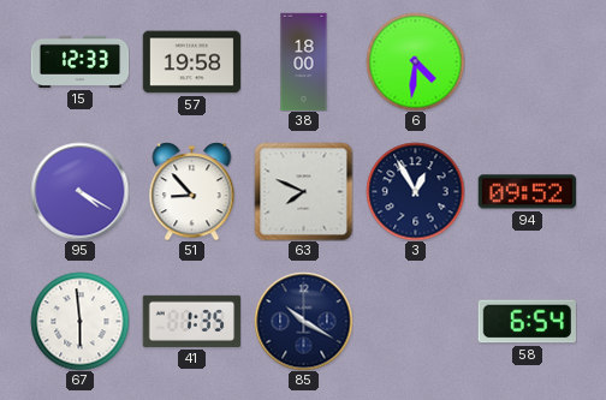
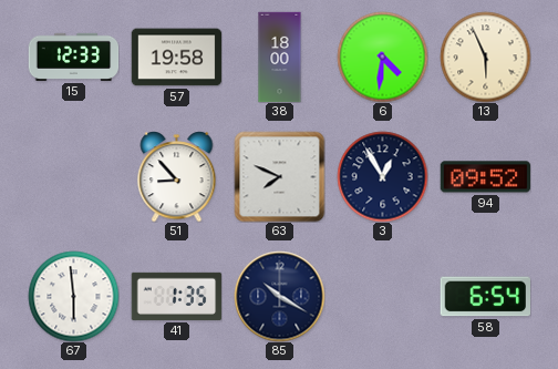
13: none -> 5:56
95: 4:20 -> none
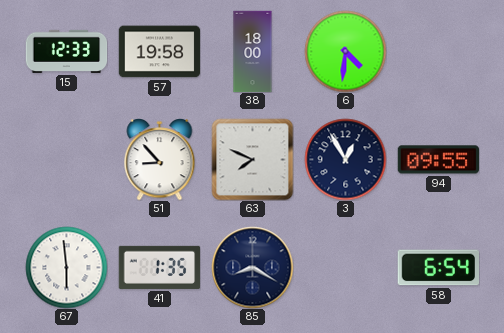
13: 5:56 -> none
94: 09:52 -> 09:55
85: 10:20 -> 8:20
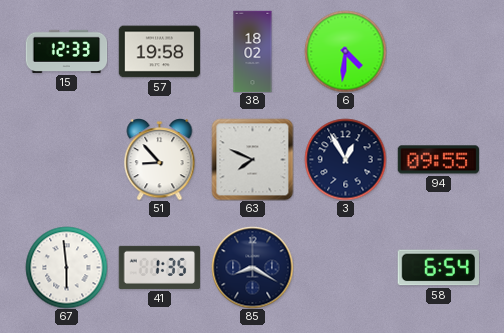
38: 18:00 -> 18:02
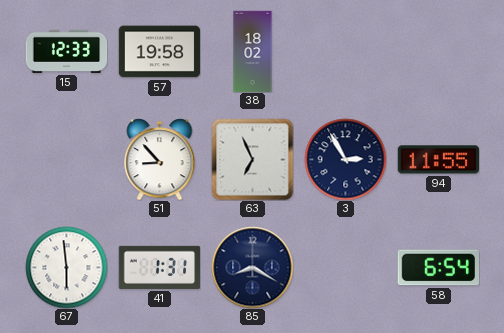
6: 4:31 -> none
63: 7:49 -> 6:56
3: 12:55 -> 2:55
94: 09:55 -> 11:55
41: 1:35 -> 1:31
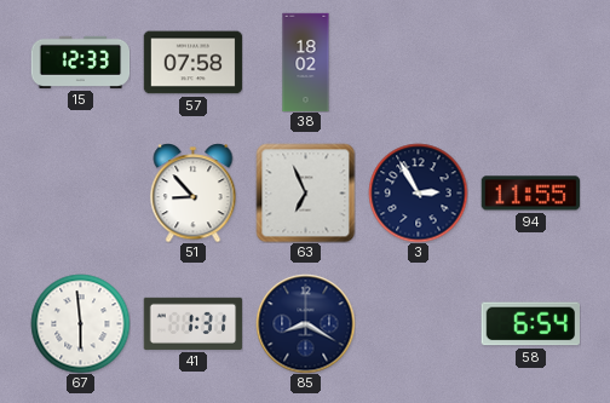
57: 19:58 -> 07:58
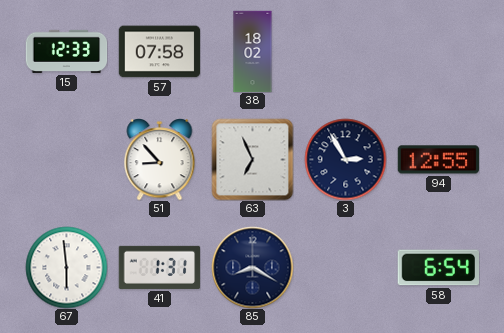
94: 11:55 -> 12:55
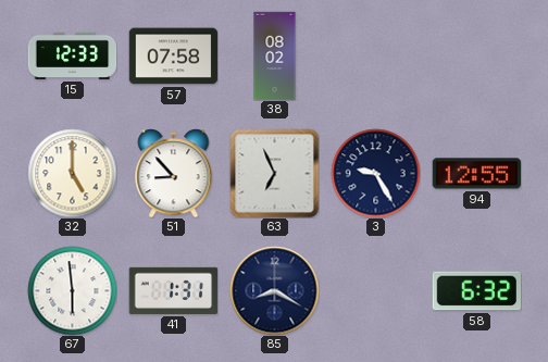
38: 18:02 -> 08:02
32: none -> 5:00
3: 2:55 -> 9:25
58: 6:54 -> 6:32
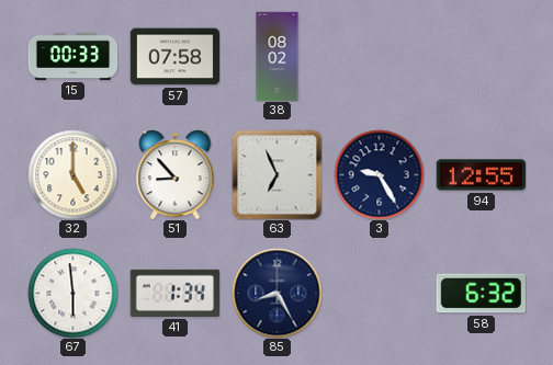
15: 12:33 -> 00:33
41: 1:31 -> 1:34
85: 8:20 -> 8:25
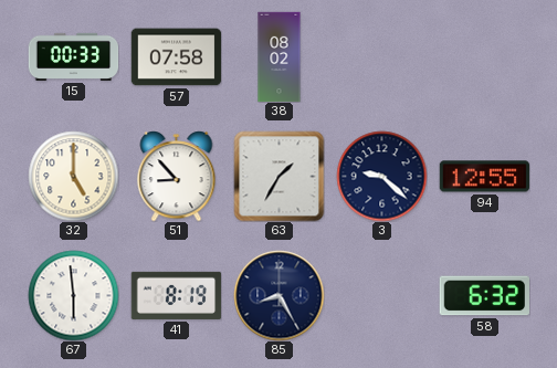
63: 6:56 -> 1:35
3: 9:25 -> 9:22
41: 1:34 -> 8:19
